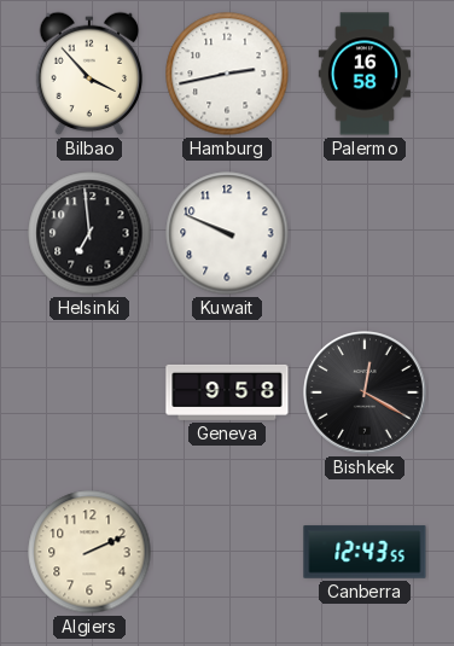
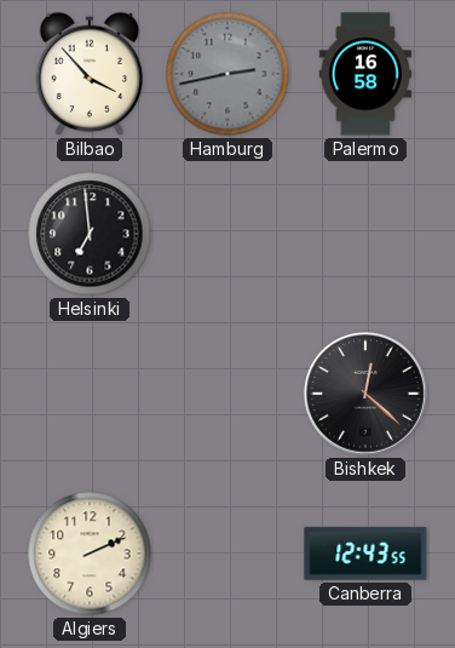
Hamburg dial: white -> grey
Kuwait: 9:49 -> none
Geneva: 9:58 -> none
Bishkek: 12:20 -> 12:22
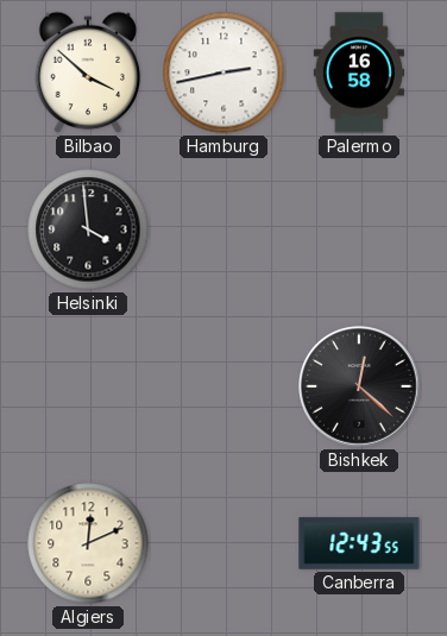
Bilbao: 3:53 -> 3:52
Hamburg dial: grey -> white
Helsinki: 6:59 -> 3:59
Algiers: 2:11 -> 12:11
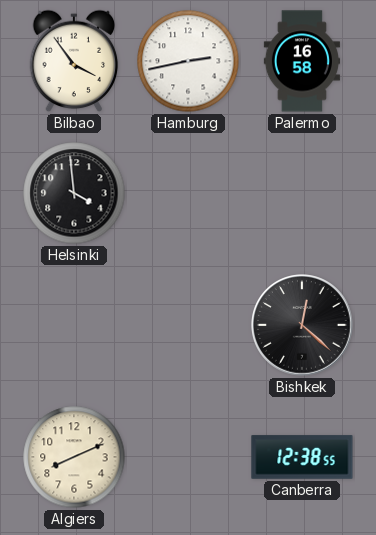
Bilbao: 3:52 -> 3:54
Algiers: 12:11 -> 8:11
Canberra: 12:43 -> 12:38
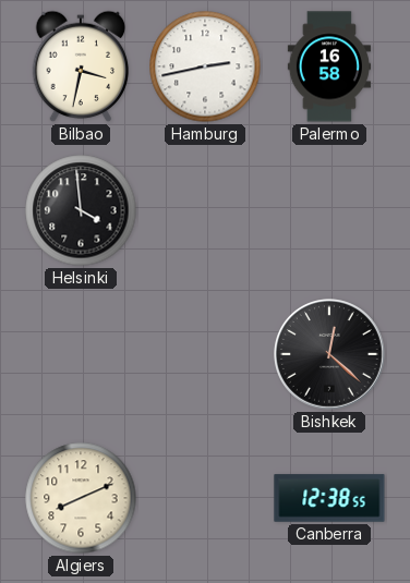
Bilbao: 3:54 -> 3:32
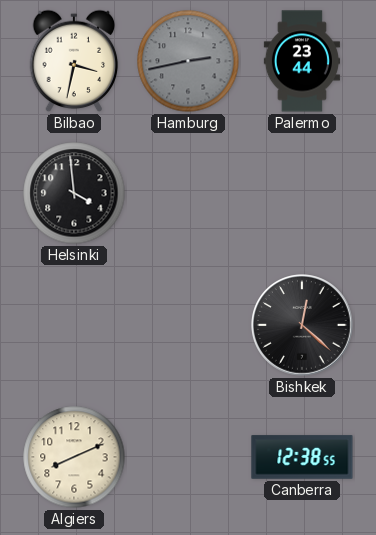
Hamburg dial: white -> grey
Palermo: 16:58 -> 23:44
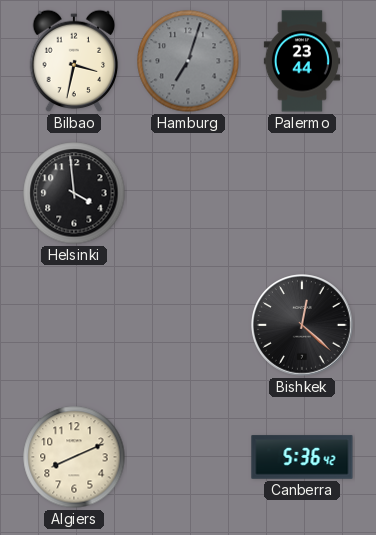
Hamburg: 2:43 -> 7:03
Canberra: 12:38 -> 5:36
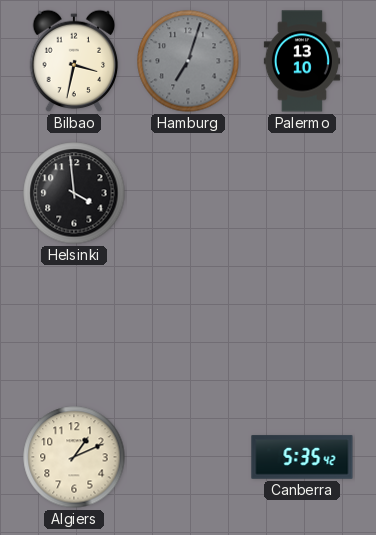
Palermo: 23:44 -> 13:10
Bishkek: 12:22 -> none
Algiers: 8:11 -> 1:11
Canberra: 5:36 -> 5:35
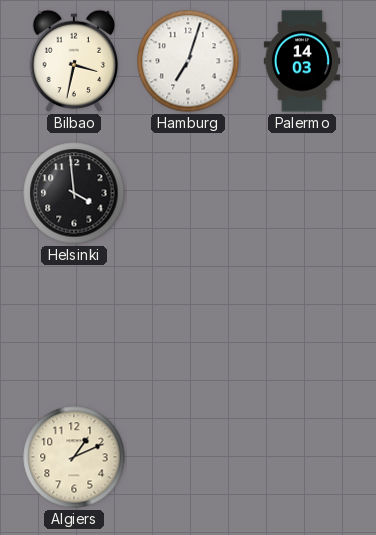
Hamburg dial: grey -> white
Palermo: 13:10 -> 14:03
Canberra: 5:35 -> none
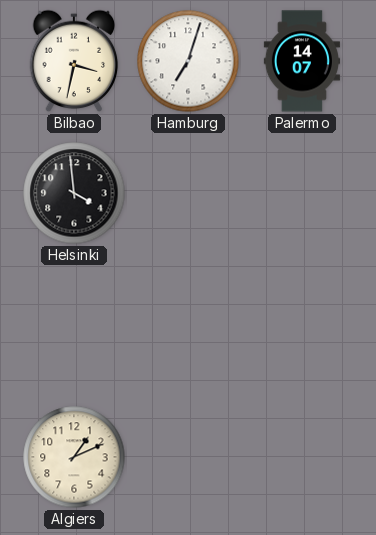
Palermo: 14:03 -> 14:07
